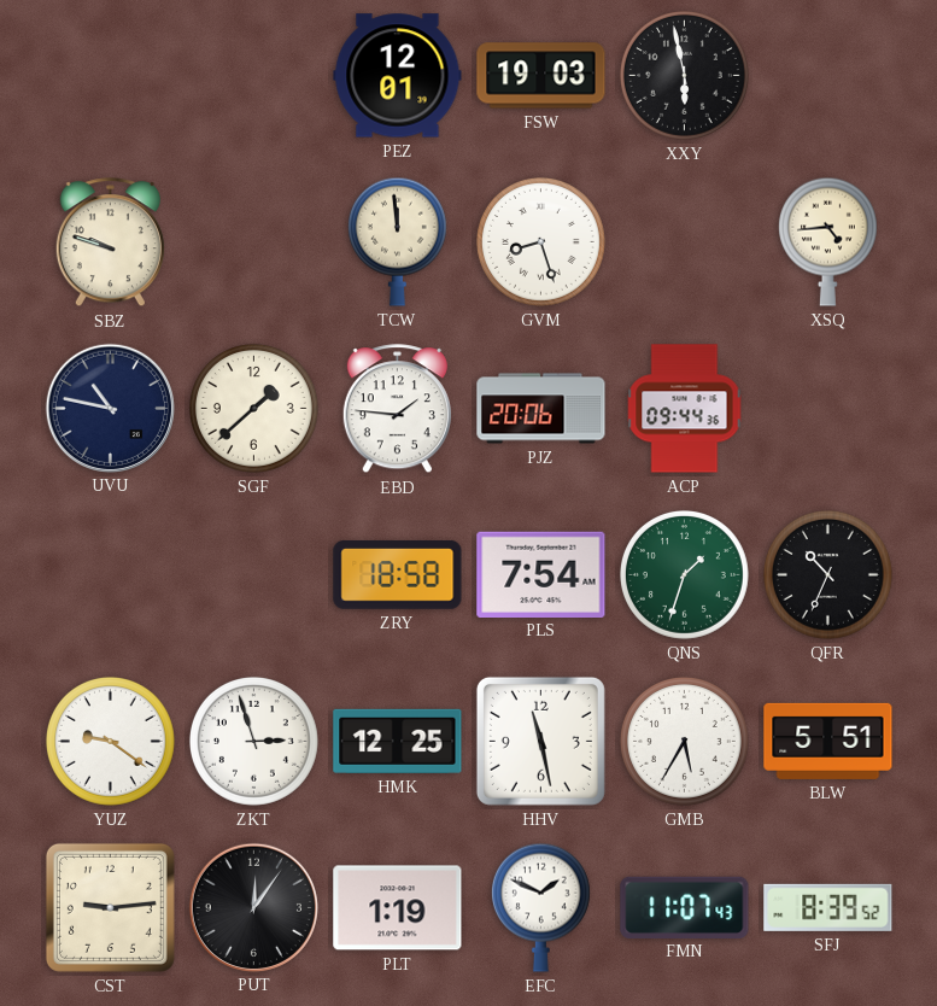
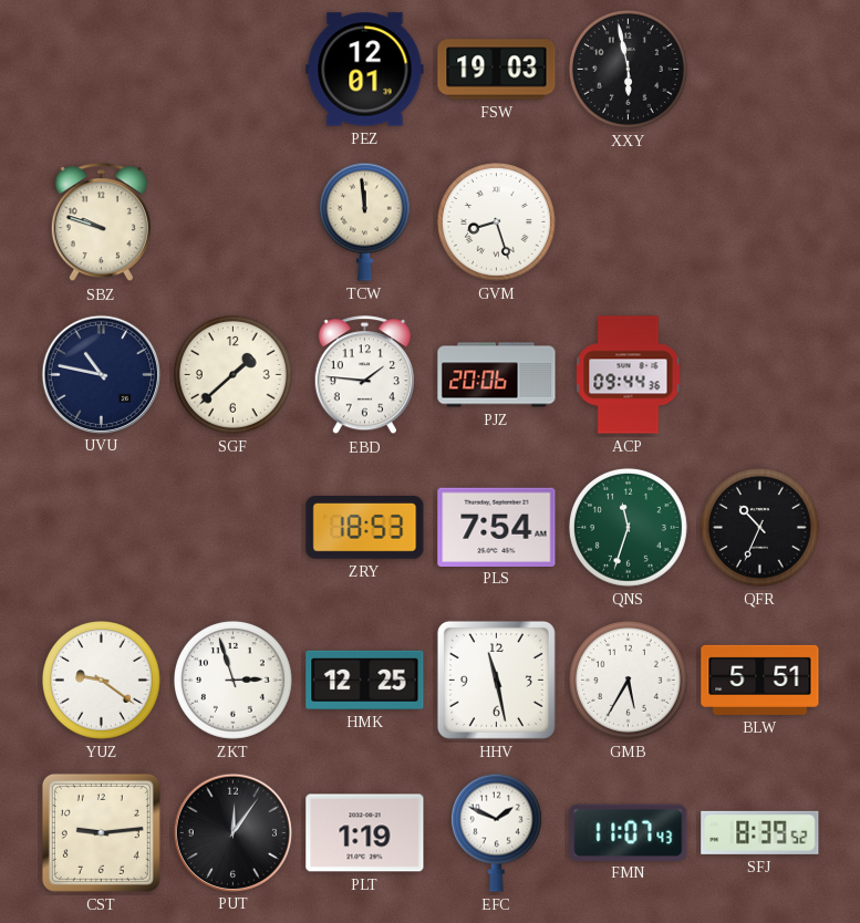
XSQ: 4:44 -> none
ZRY: 18:58 -> 18:53
QNS: 1:33 -> 11:33
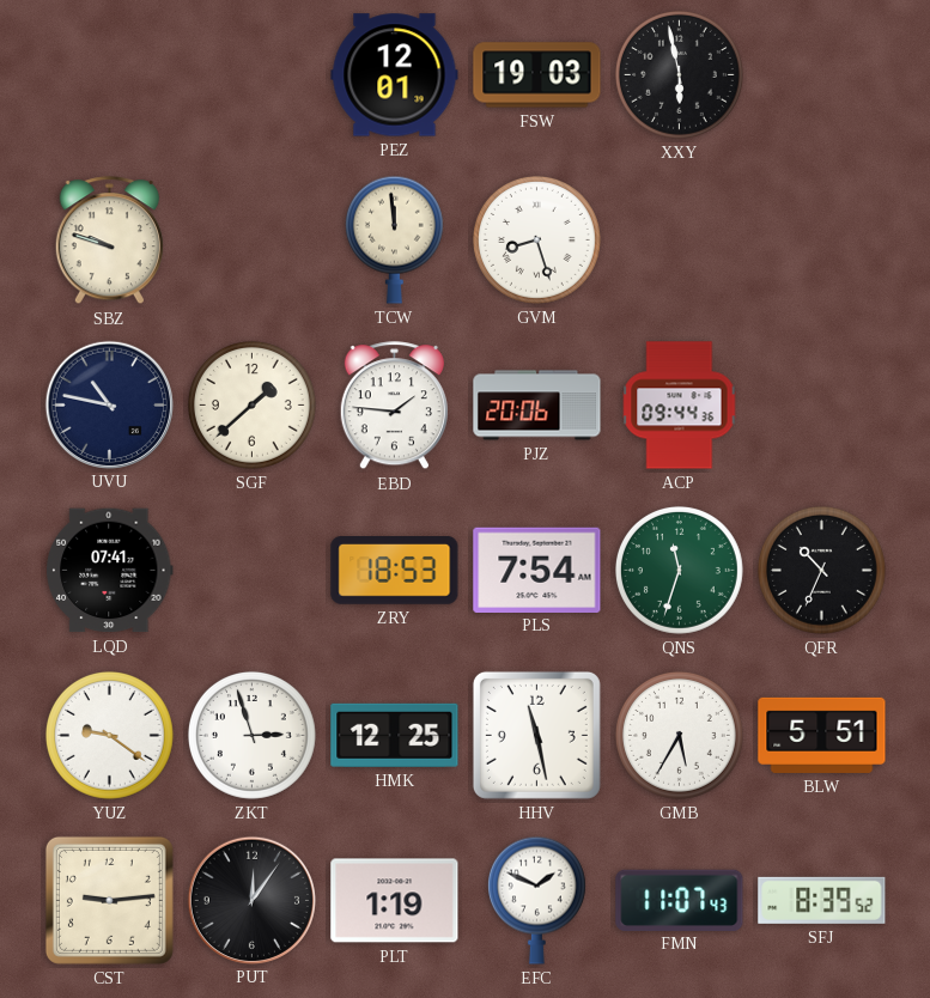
LQD: none -> 07:41
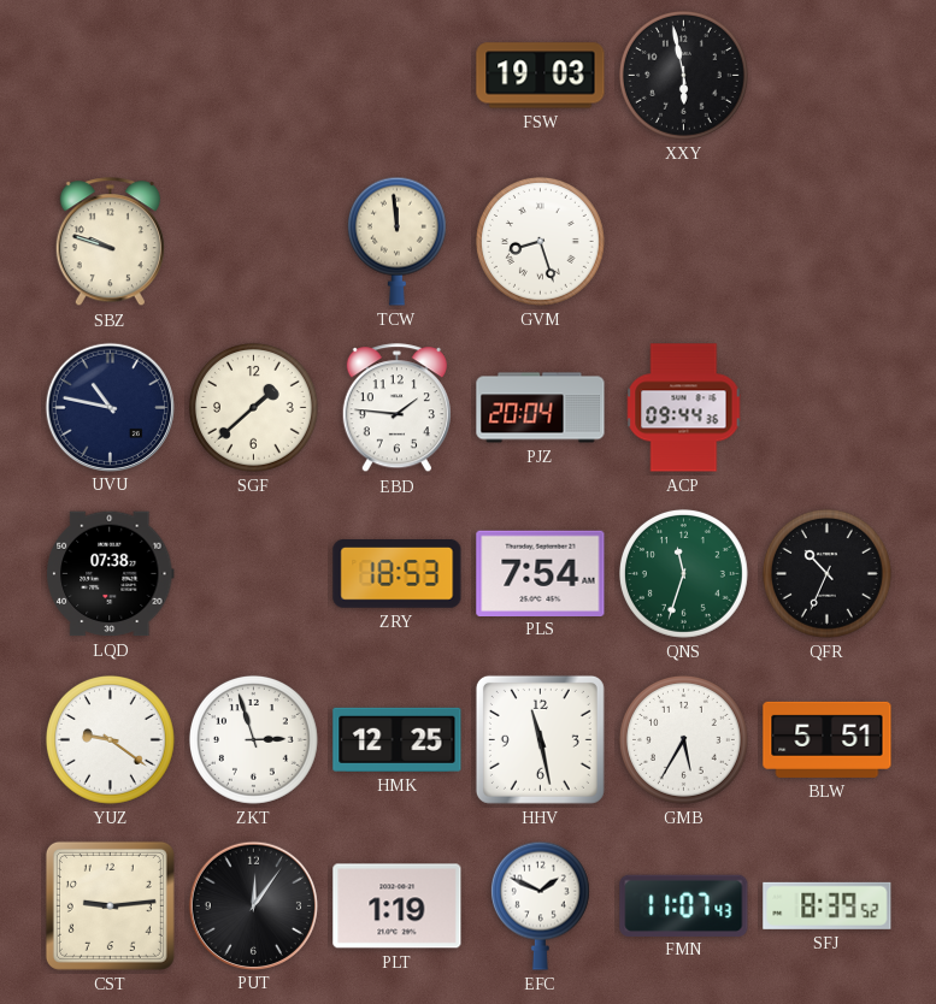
PEZ: 12:01 -> none
PJZ: 20:06 -> 20:04
LQD: 07:41 -> 07:38
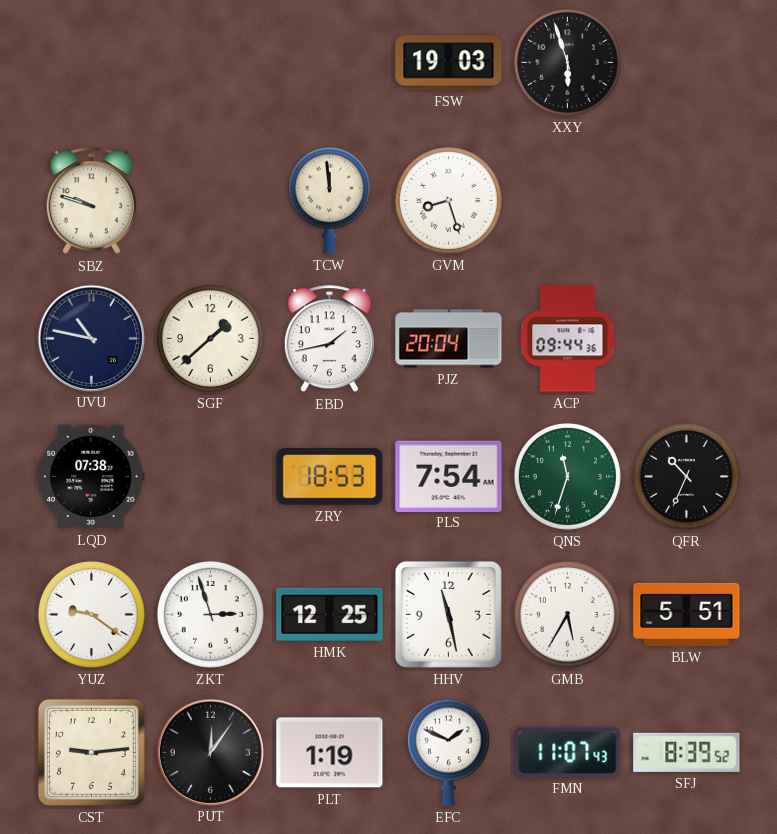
XXY: 5:58 -> 5:57
EBD: 1:46 -> 1:43
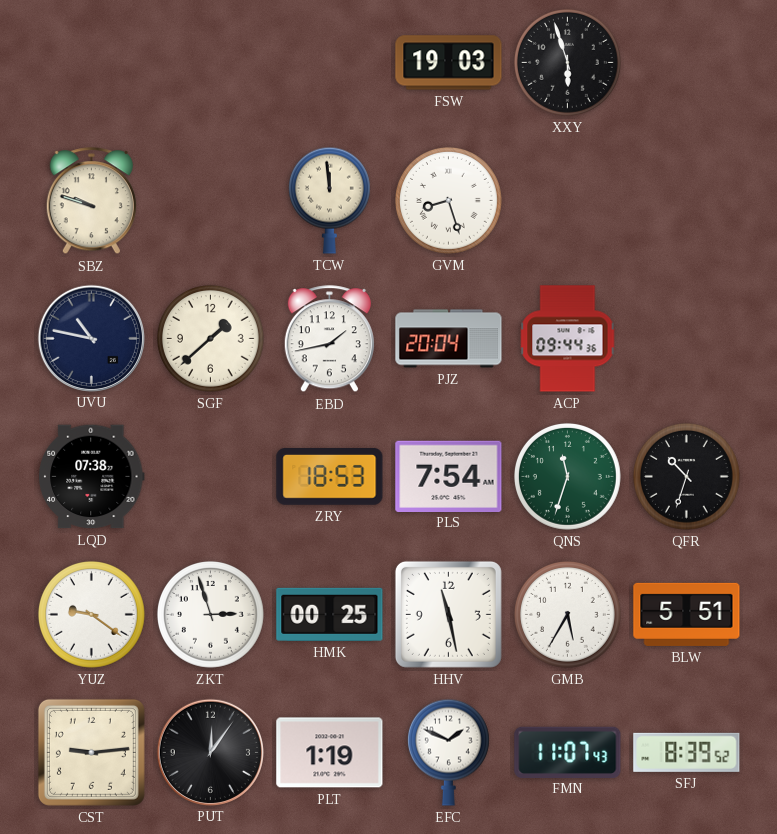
QFR: 10:34 -> 10:33
HMK: 12:25 -> 00:25
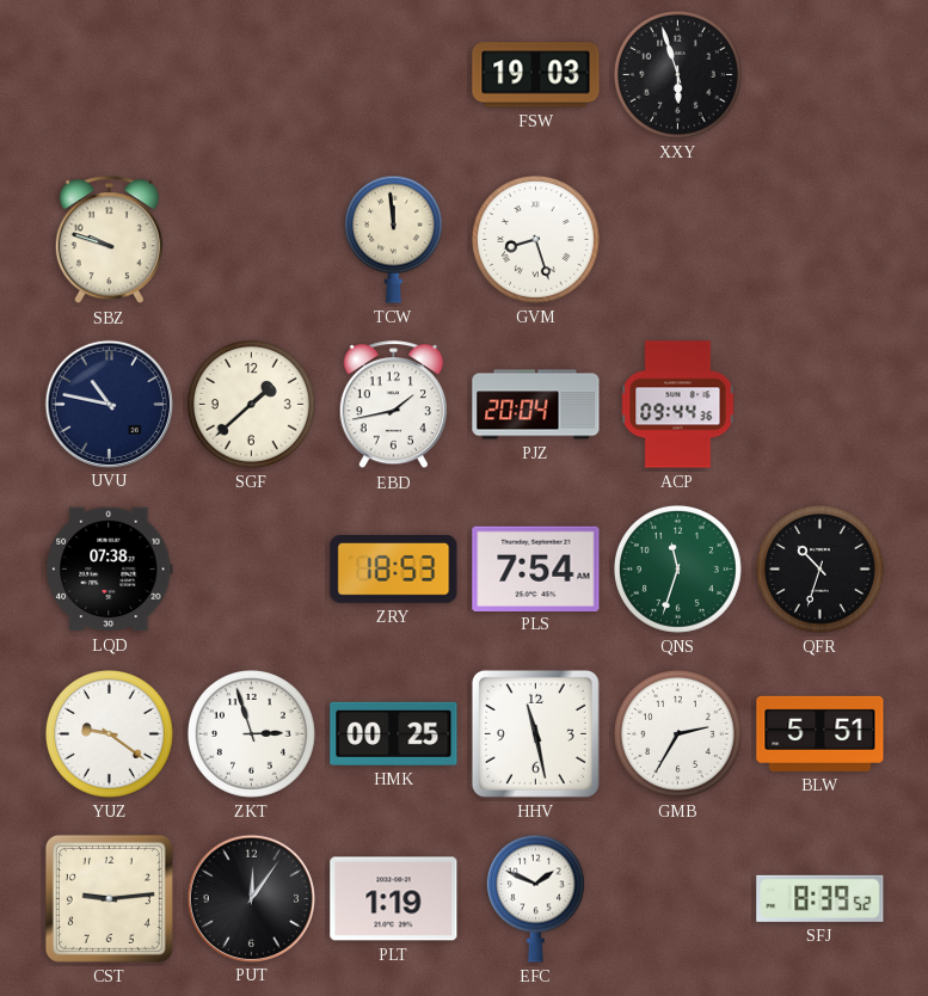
GMB: 5:35 -> 2:35
FMN: 11:07 -> none
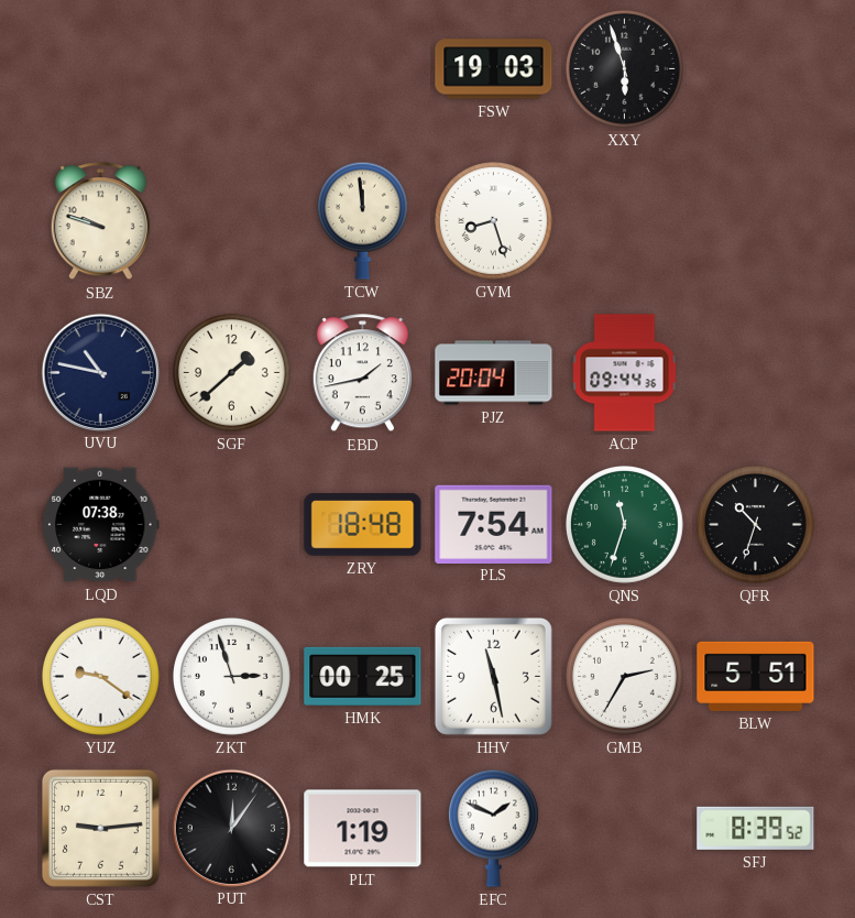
ZRY: 18:53 -> 18:48
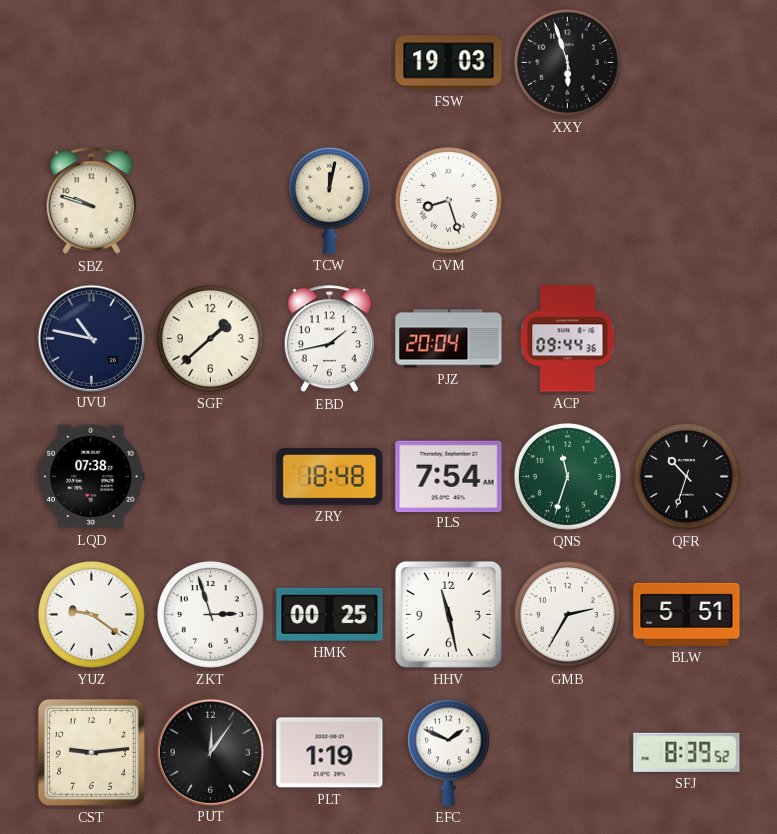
TCW: 11:59 -> 12:02
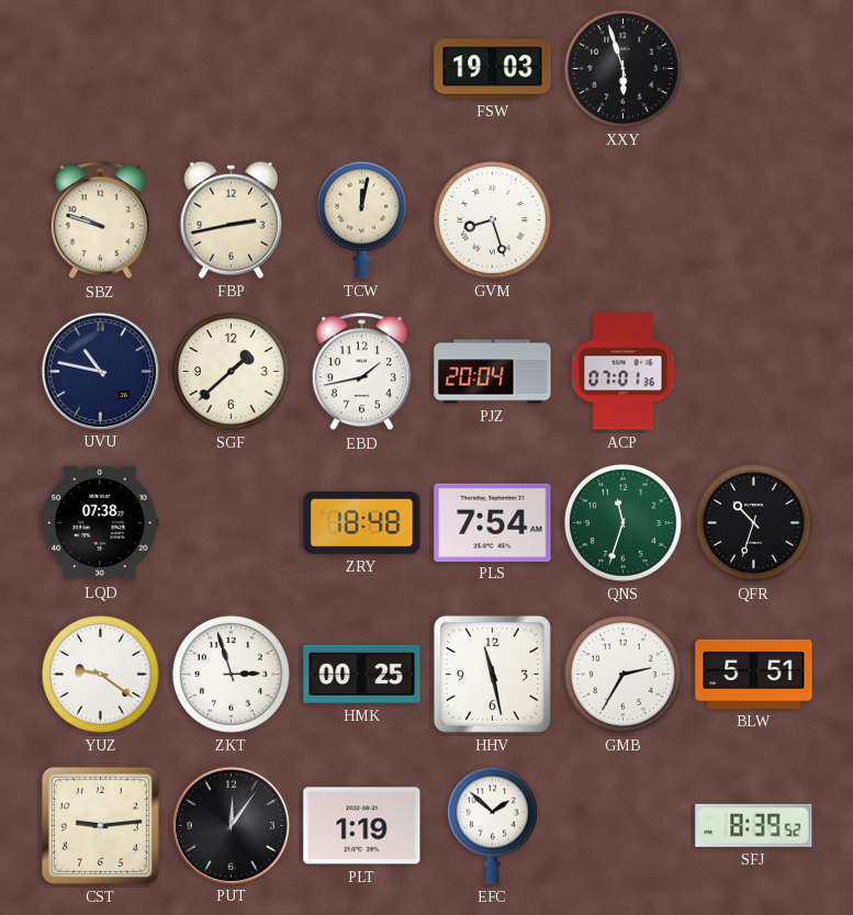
FBP: none -> 2:43
ACP: 09:44 -> 07:01
EFC: 1:49 -> 1:52
